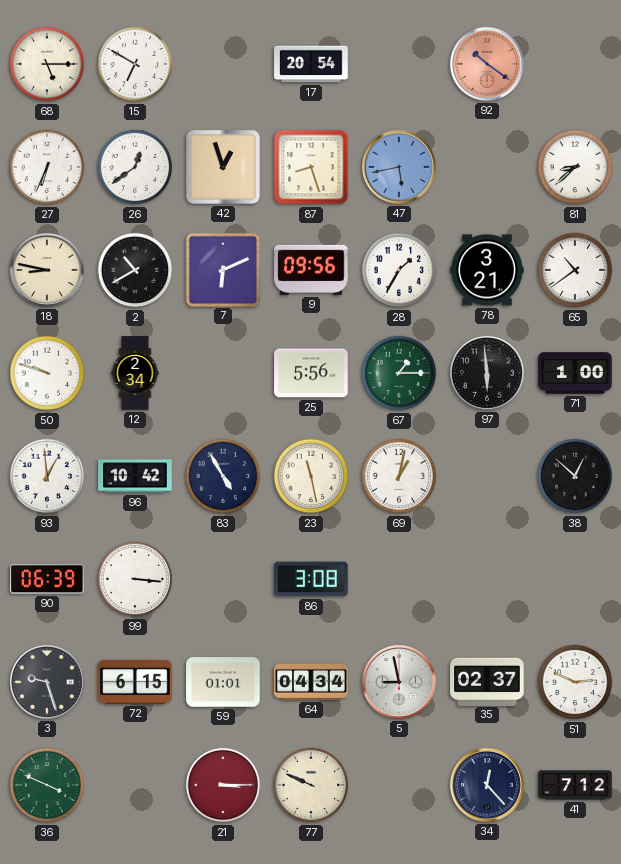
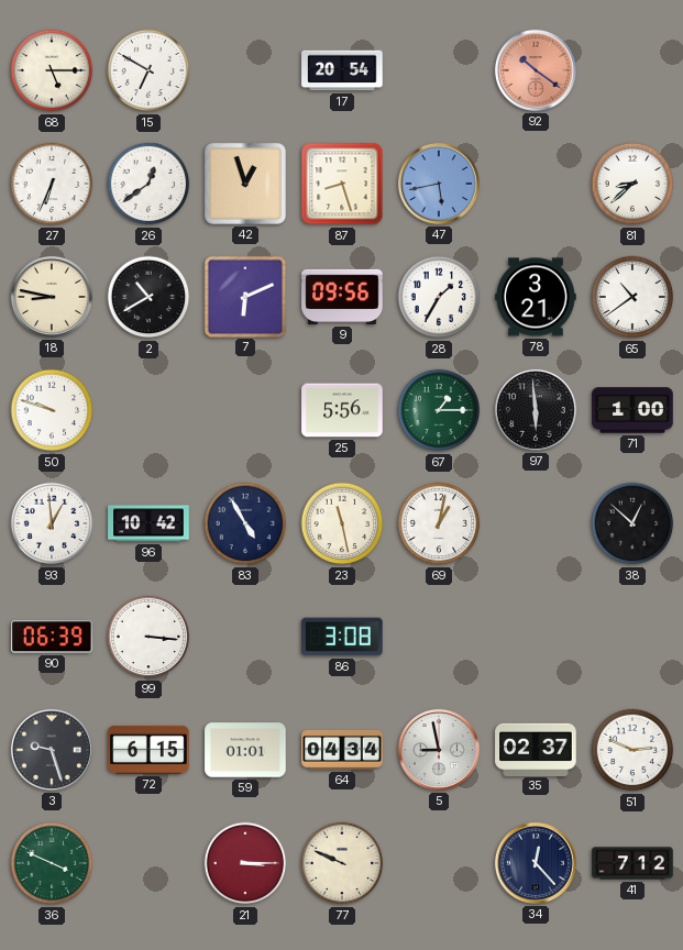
12: 2:34 -> none
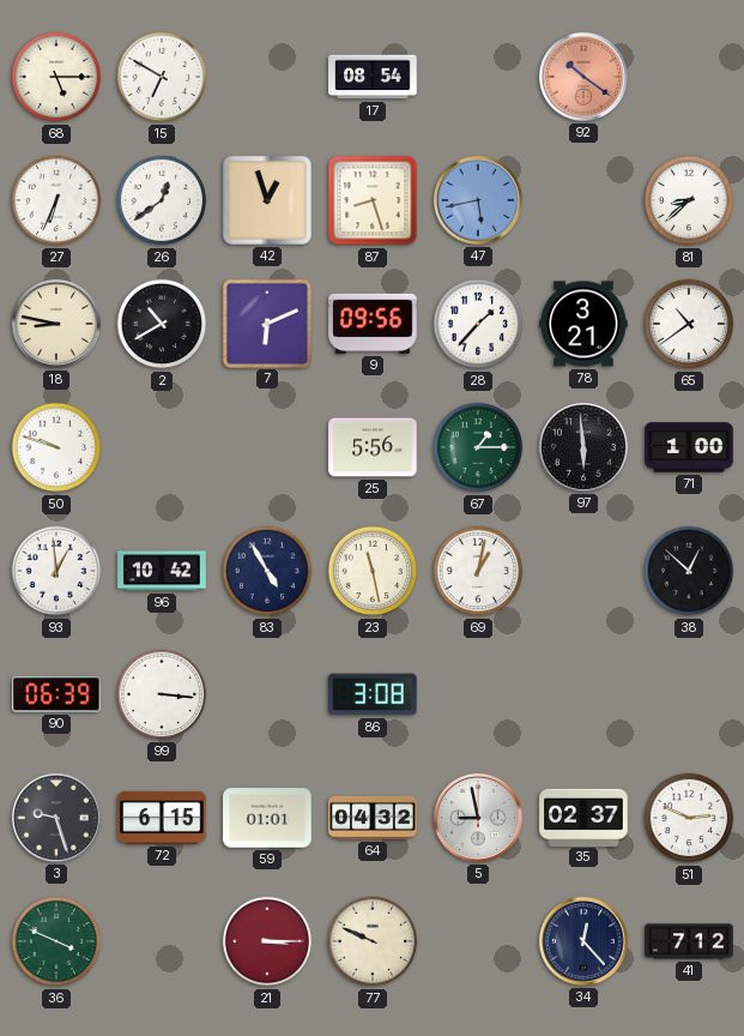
17: 20:54 -> 08:54
28: 1:35 -> 1:37
64: 04:34 -> 04:32
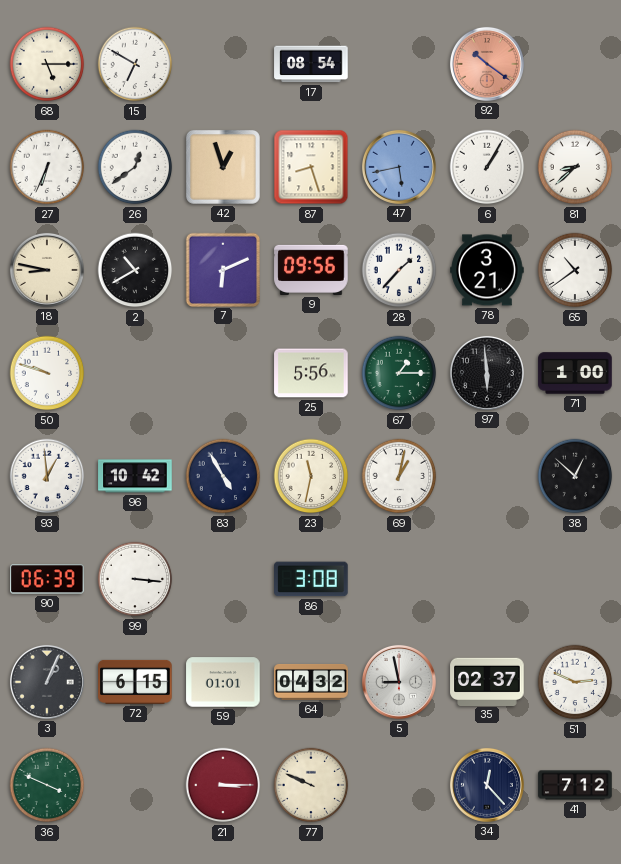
6: none -> 1:05
23: 11:28 -> 11:32
3: 9:27 -> 1:04
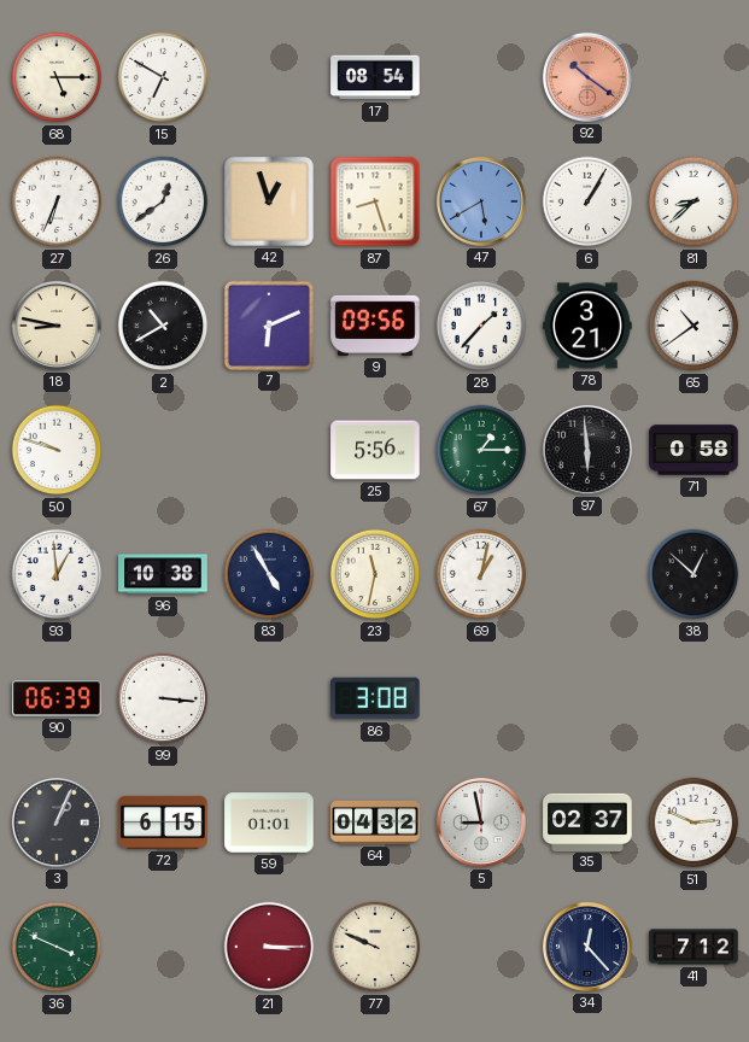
47: 5:43 -> 5:40
71: 1:00 -> 0:58
96: 10:42 -> 10:38
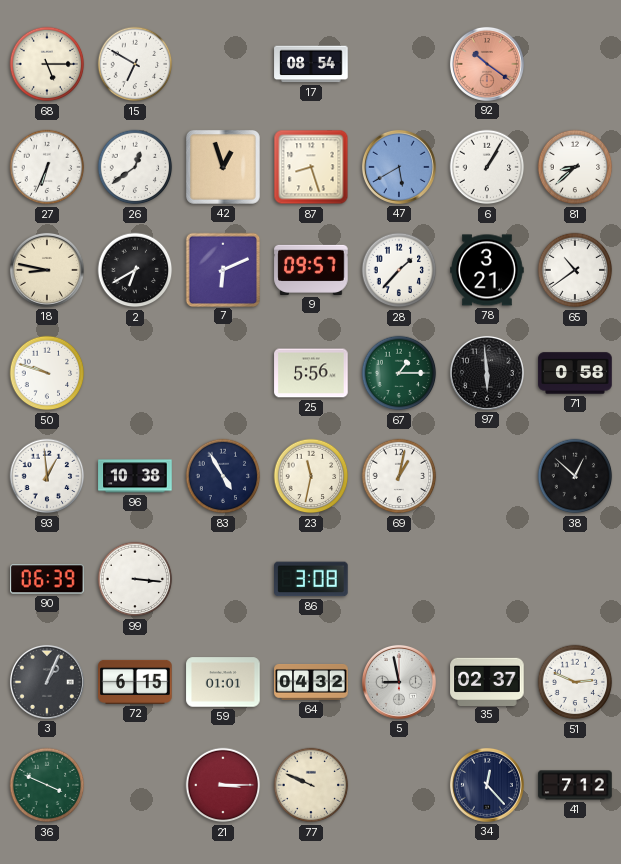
2: 10:40 -> 6:40
9: 09:56 -> 09:57
